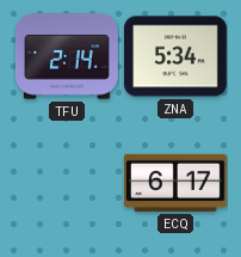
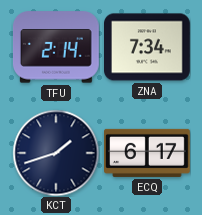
ZNA: 5:34 -> 7:34
KCT: none -> 1:42
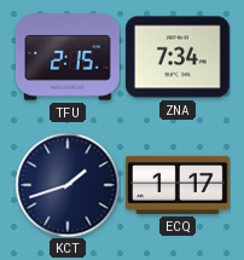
TFU: 2:14 -> 2:15
ECQ: 6:17 -> 1:17
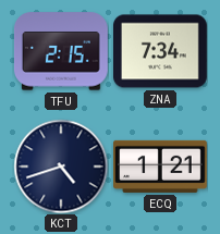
KCT: 1:42 -> 4:42
ECQ: 1:17 -> 1:21
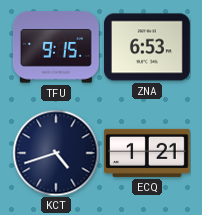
TFU: 2:15 -> 9:15
ZNA: 7:34 -> 6:53
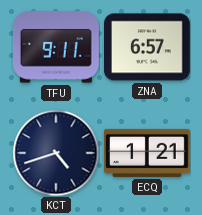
TFU: 9:15 -> 9:11
ZNA: 6:53 -> 6:57
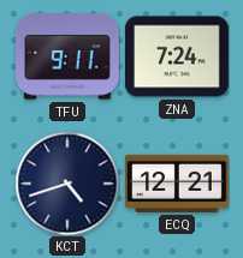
ZNA: 6:57 -> 7:24
ECQ: 1:21 -> 12:21
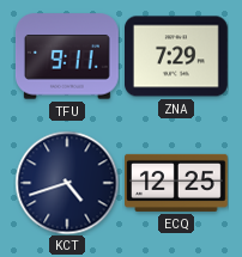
ZNA: 7:24 -> 7:29
ECQ: 12:21 -> 12:25
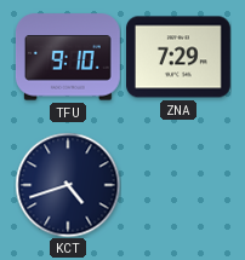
TFU: 9:11 -> 9:10
ECQ: 12:25 -> none
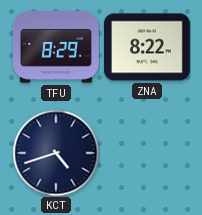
TFU: 9:10 -> 8:29
ZNA: 7:29 -> 8:22
